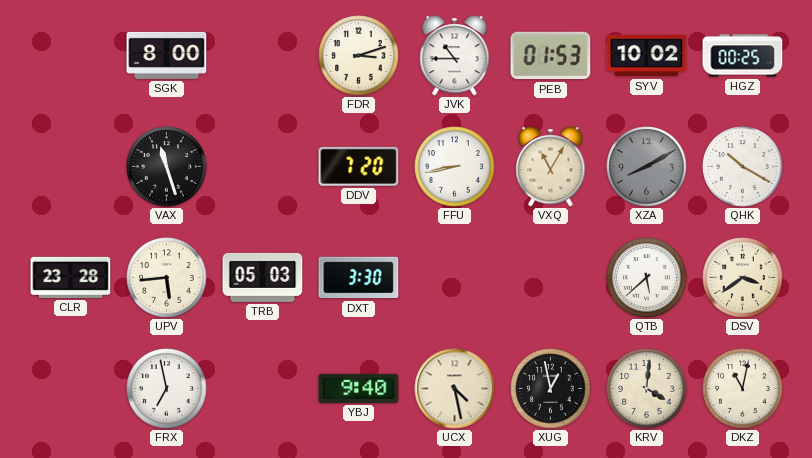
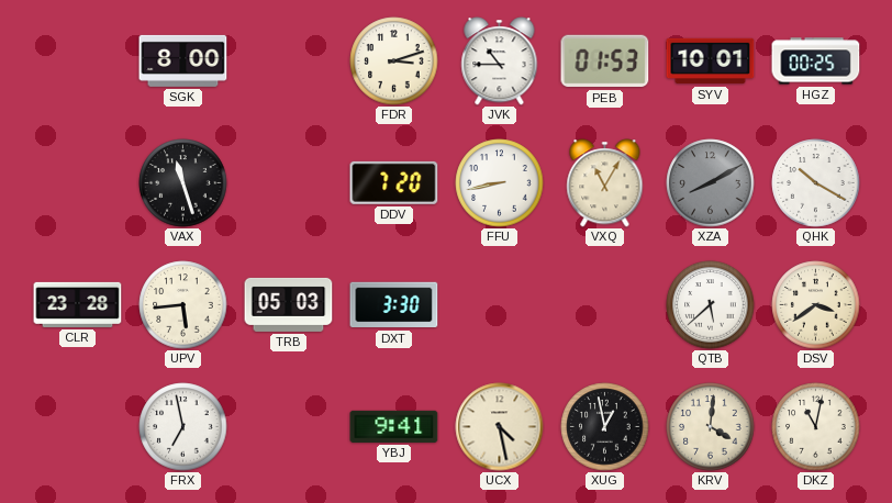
SYV: 10:02 -> 10:01
YBJ: 9:40 -> 9:41
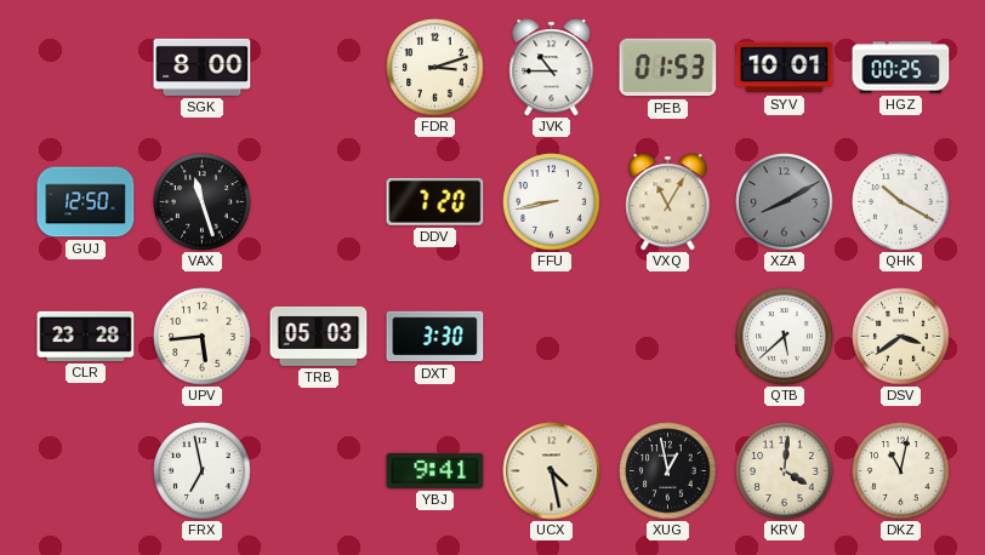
GUJ: none -> 12:50
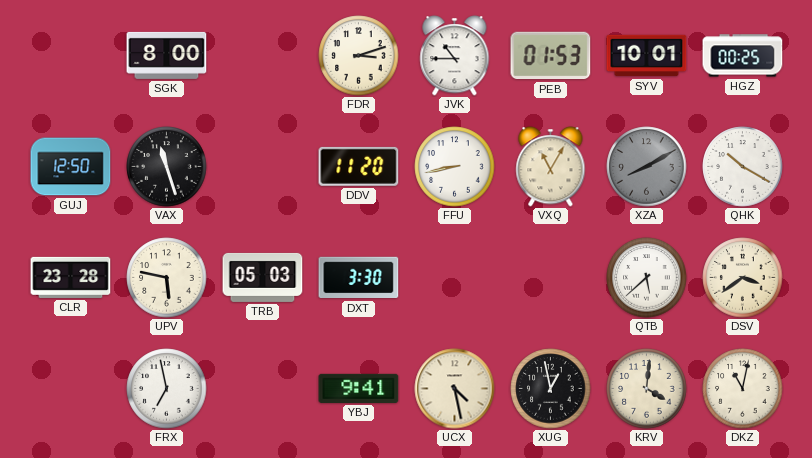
DDV: 7:20 -> 11:20
UPV: 5:44 -> 5:47
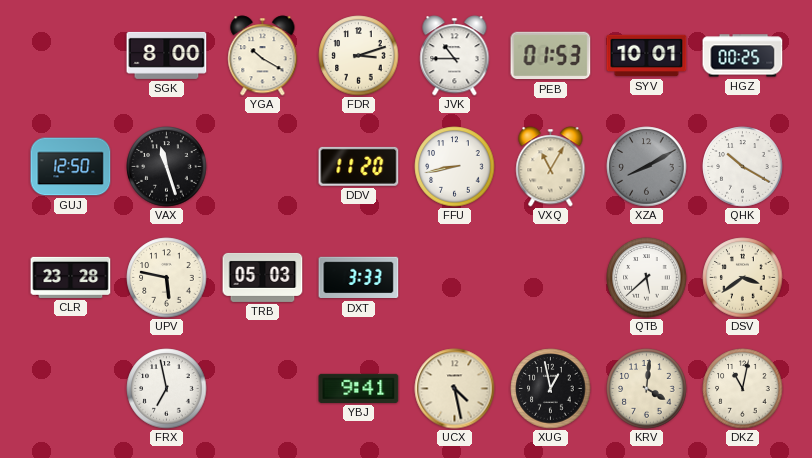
YGA: none -> 10:20
DXT: 3:30 -> 3:33
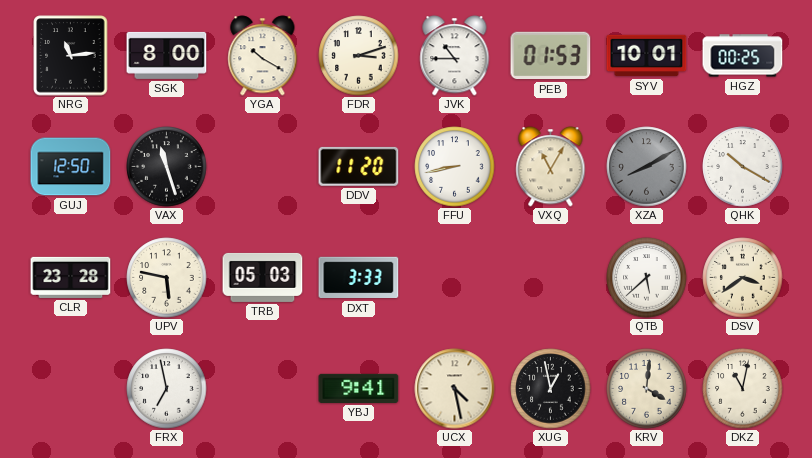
NRG: none -> 11:14
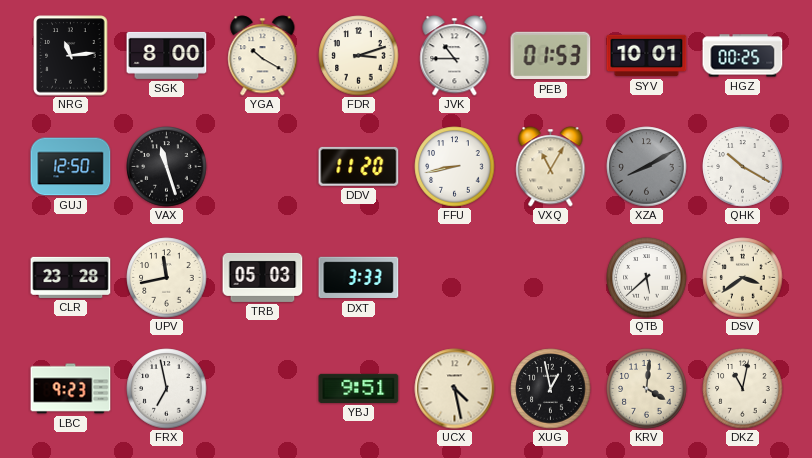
UPV: 5:47 -> 11:43
LBC: none -> 9:23
YBJ: 9:41 -> 9:51
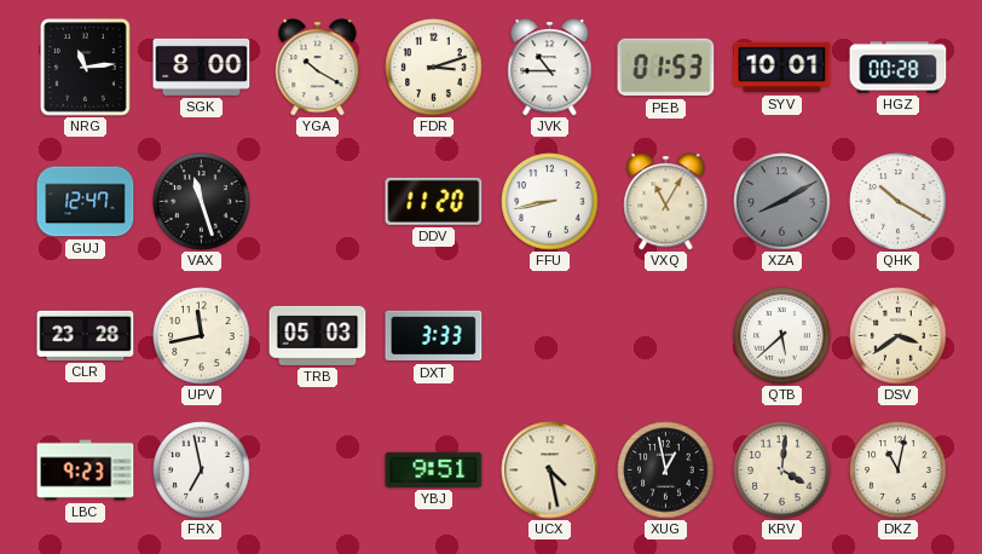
HGZ: 00:25 -> 00:28
GUJ: 12:50 -> 12:47
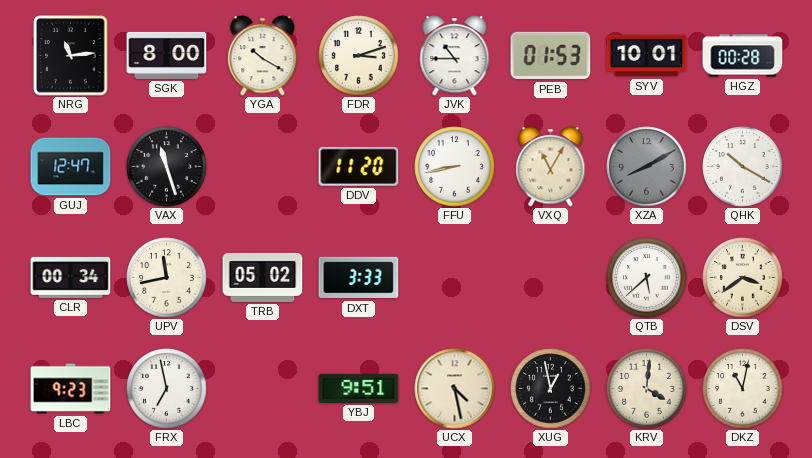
CLR: 23:28 -> 00:34
TRB: 05:03 -> 05:02
